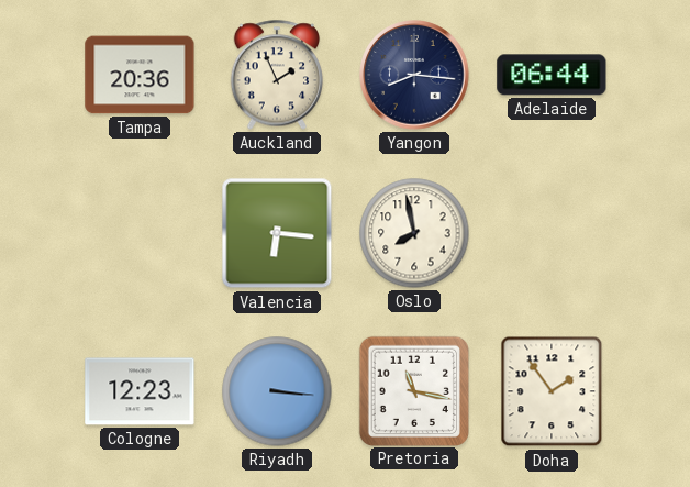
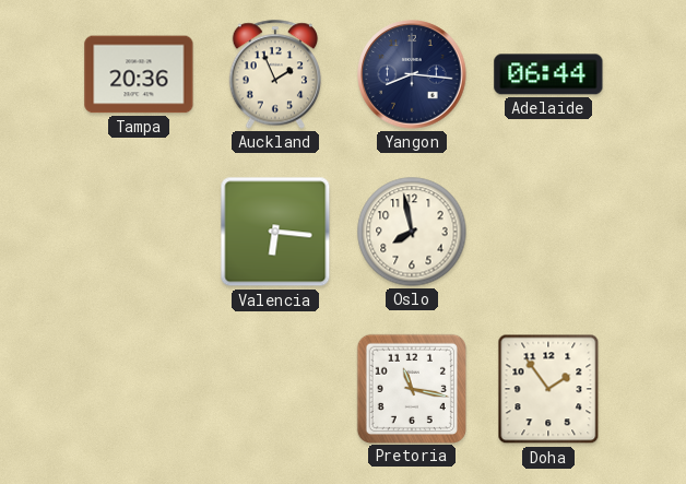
Cologne: 12:23 -> none
Riyadh: 3:16 -> none
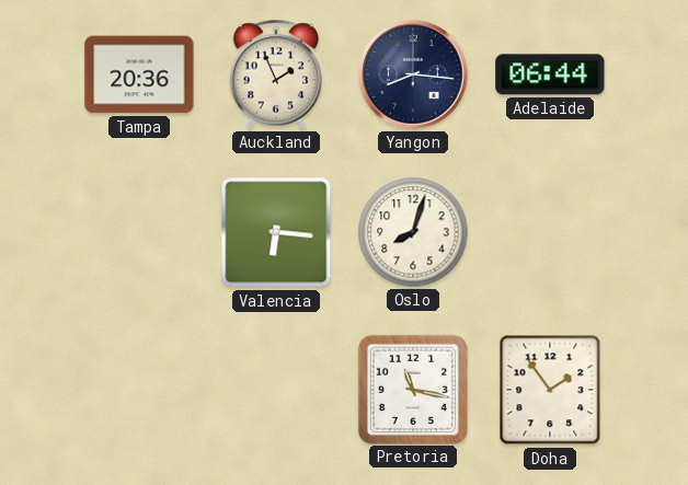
Oslo: 7:58 -> 8:03
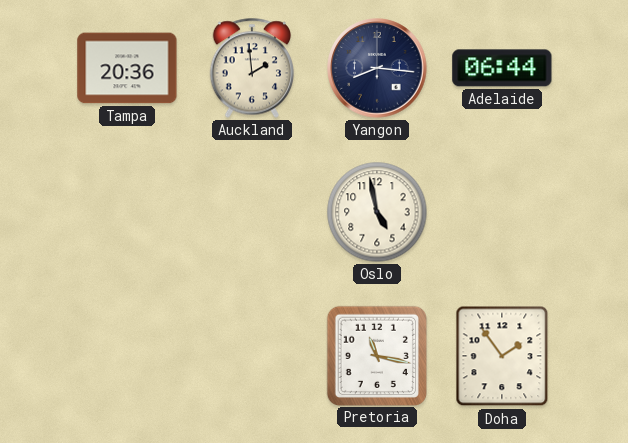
Auckland: 1:56 -> 1:59
Valencia: 6:16 -> none
Oslo: 8:03 -> 4:58
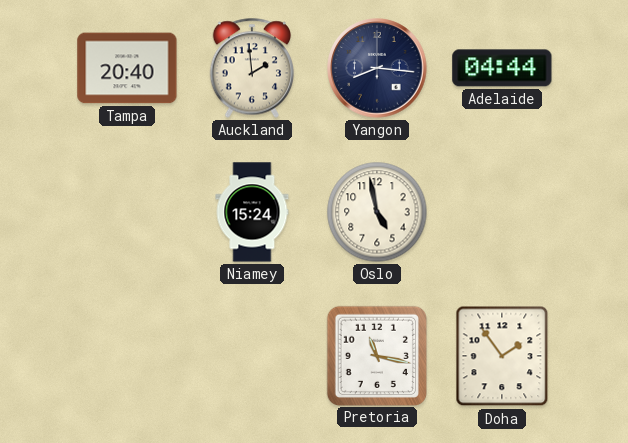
Tampa: 20:36 -> 20:40
Adelaide: 06:44 -> 04:44
Niamey: none -> 15:24
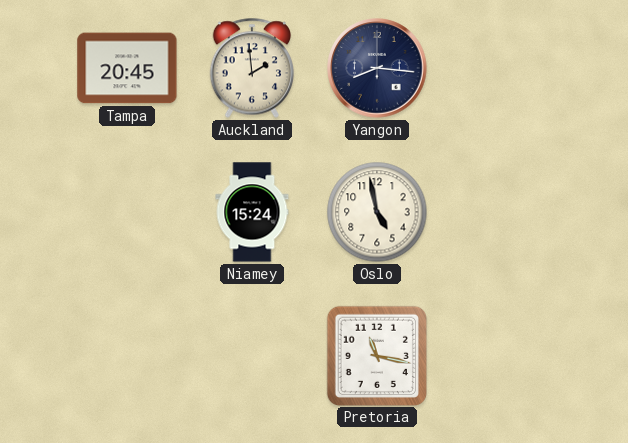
Tampa: 20:40 -> 20:45
Adelaide: 04:44 -> none
Doha: 1:54 -> none
